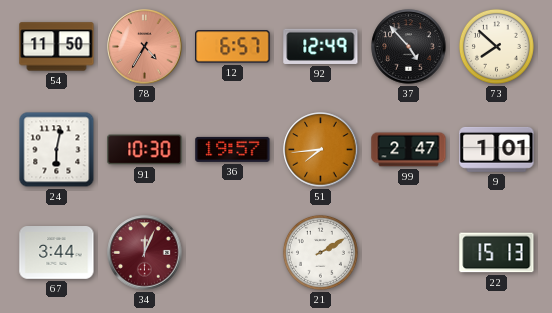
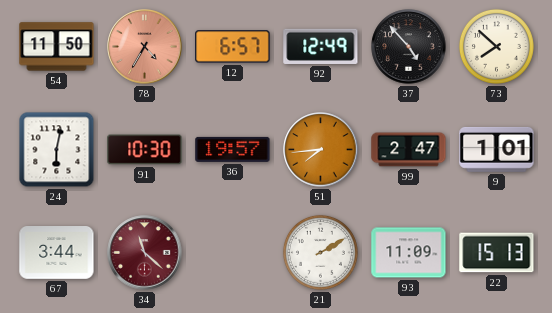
34: 12:04 -> 11:22
93: none -> 11:09
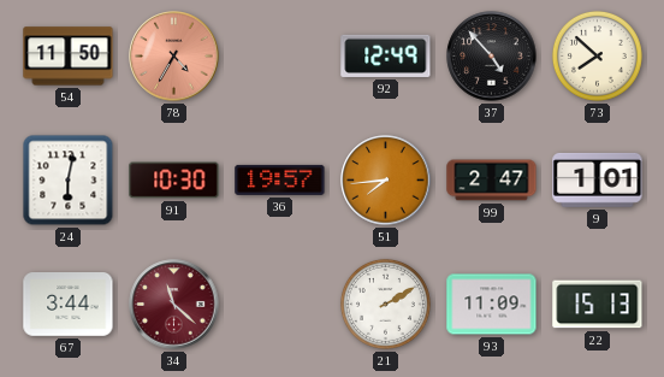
12: 6:57 -> none
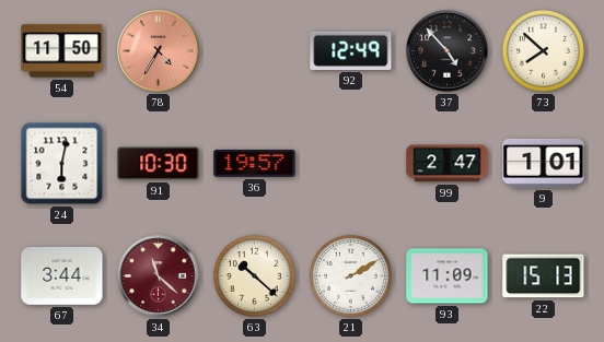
51: 7:44 -> none
63: none -> 10:22
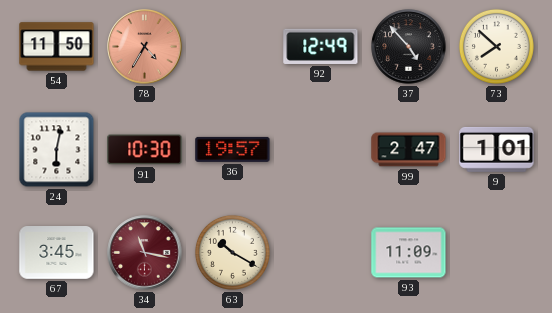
67: 3:44 -> 3:45
34: 11:22 -> 11:17
63: 10:22 -> 10:20
21: 2:10 -> none
22: 15:13 -> none
